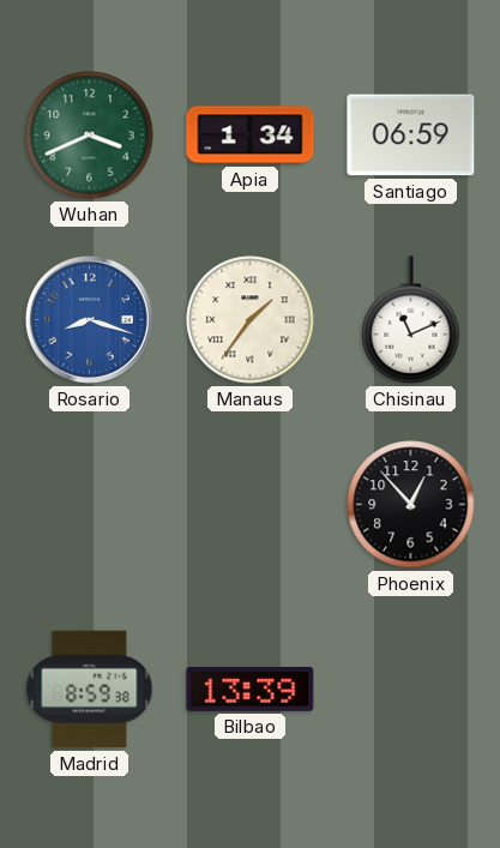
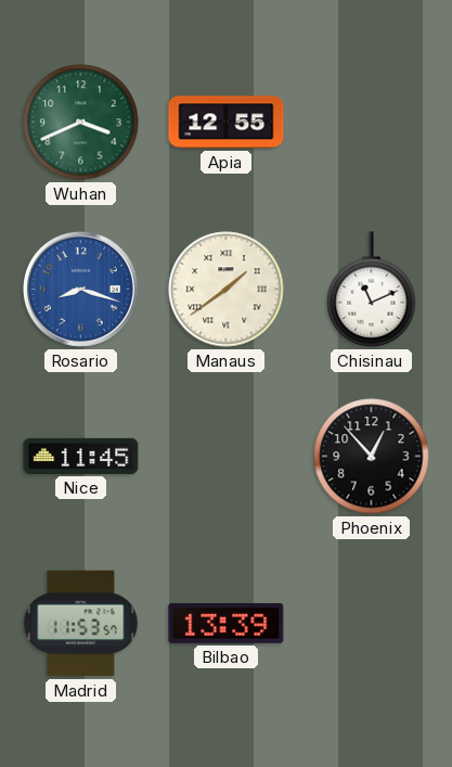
Apia: 1:34 -> 12:55
Santiago: 06:59 -> none
Manaus: 1:36 -> 1:39
Nice: none -> 11:45
Madrid: 8:59 -> 11:53
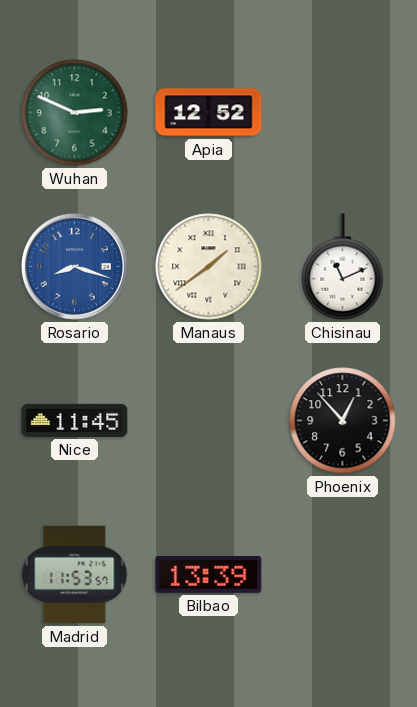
Wuhan: 3:41 -> 2:49
Apia: 12:55 -> 12:52
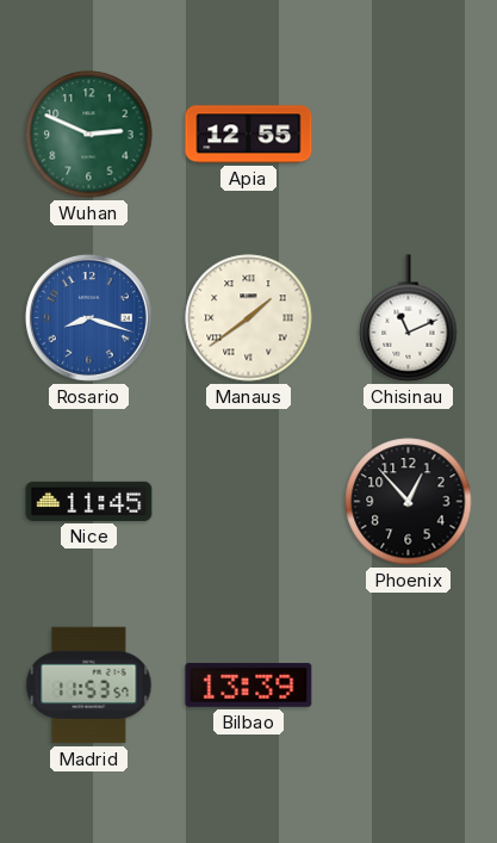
Apia: 12:52 -> 12:55
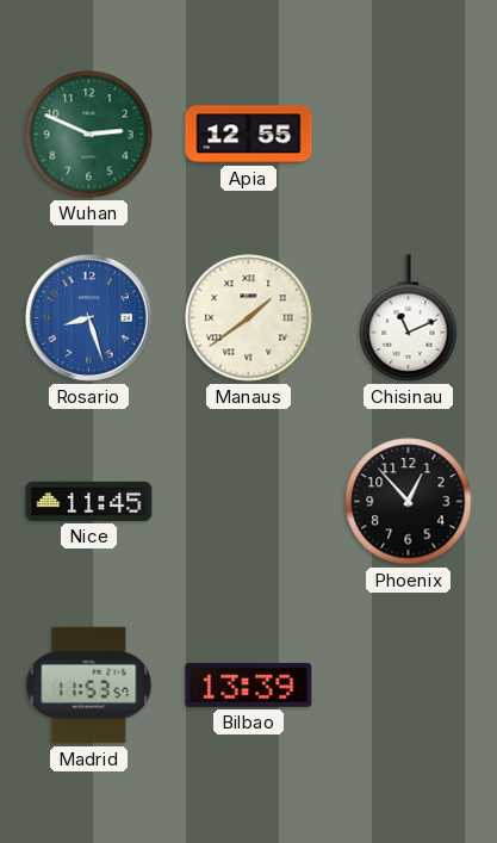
Rosario: 8:18 -> 8:27
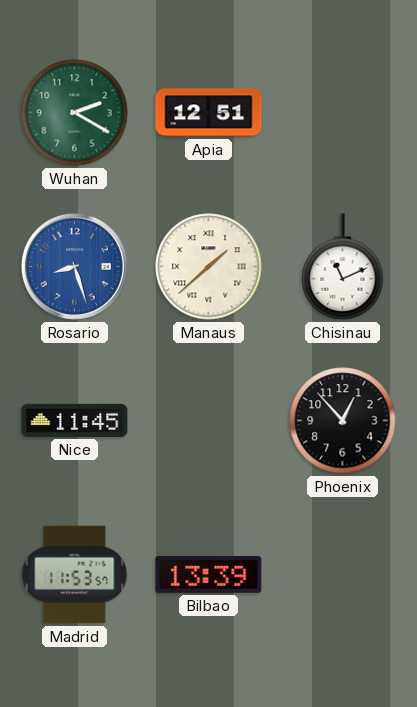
Wuhan: 2:49 -> 2:20
Apia: 12:55 -> 12:51
Manaus: 1:39 -> 1:38
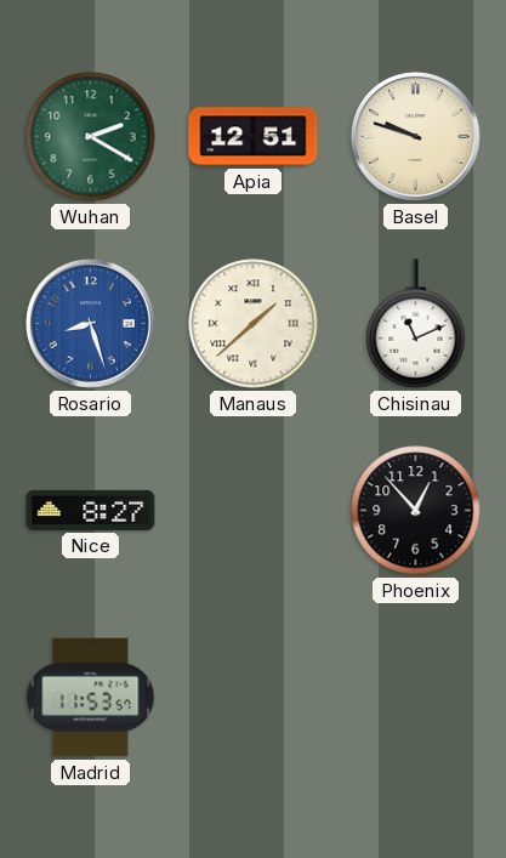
Basel: none -> 9:48
Nice: 11:45 -> 8:27
Bilbao: 13:39 -> none
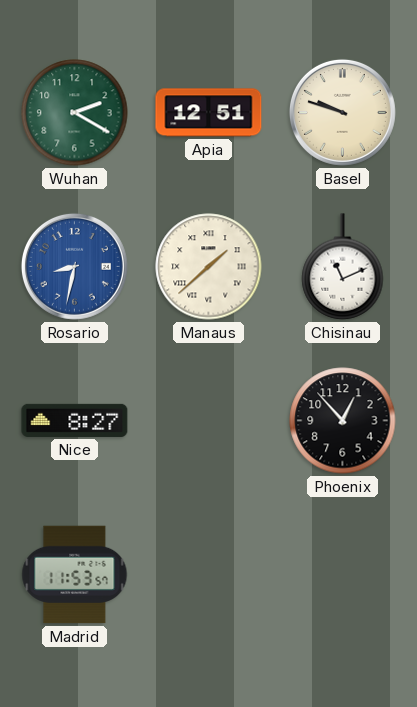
Rosario: 8:27 -> 8:32
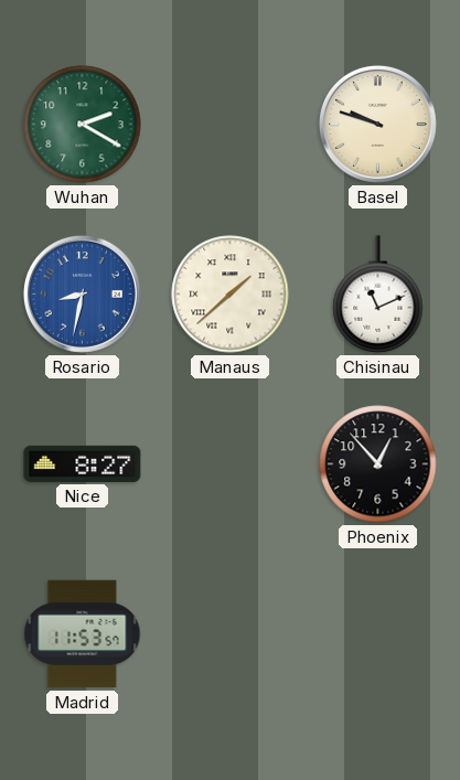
Apia: 12:51 -> none
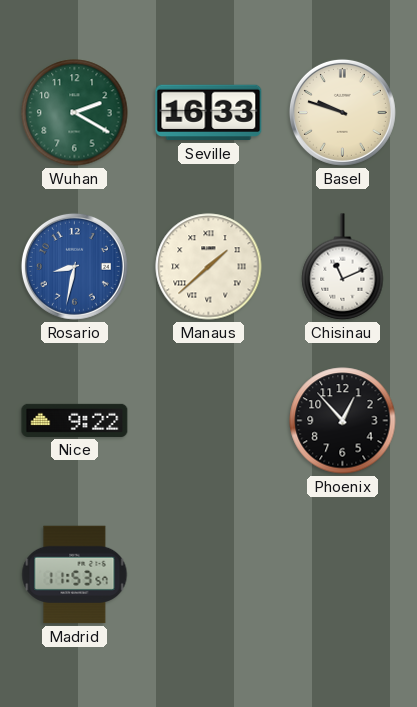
Seville: none -> 16:33
Nice: 8:27 -> 9:22
